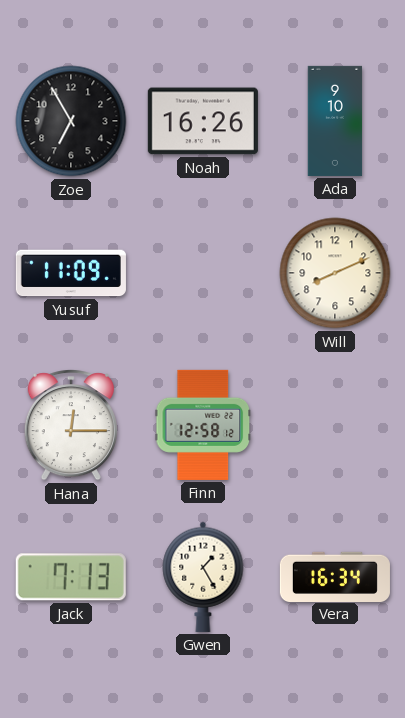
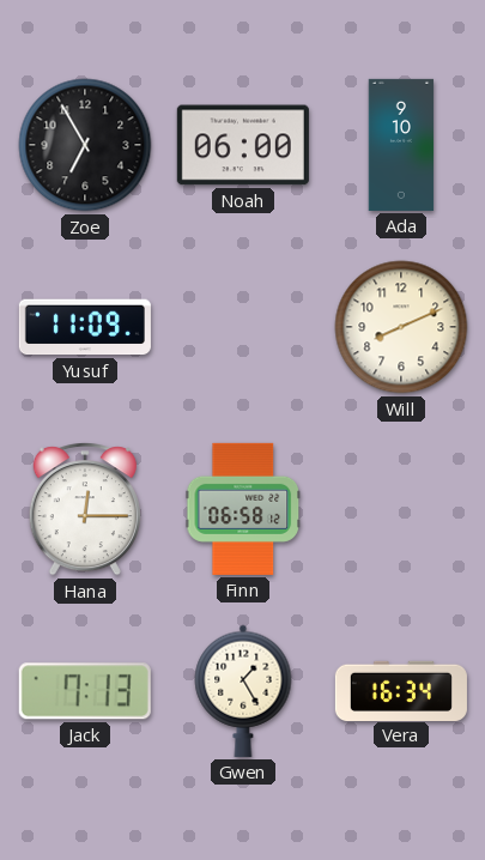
Noah: 16:26 -> 06:00
Finn: 12:58 -> 06:58
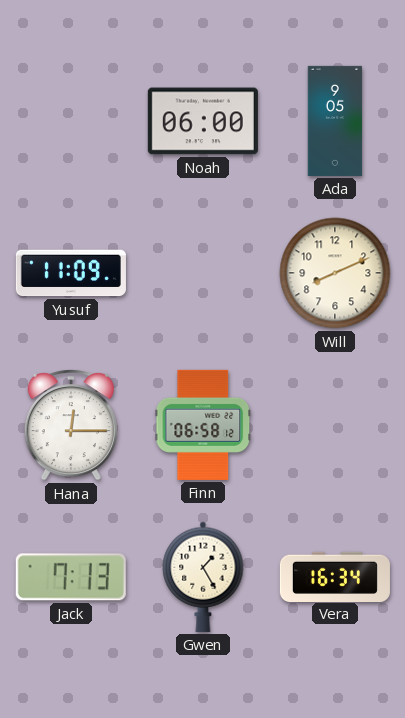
Zoe: 6:55 -> none
Ada: 9:10 -> 9:05
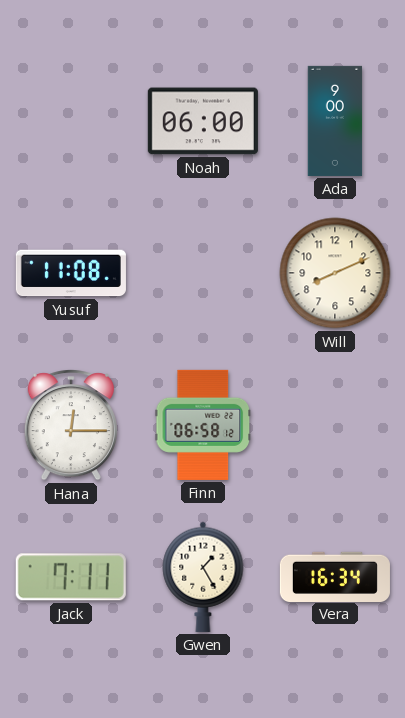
Ada: 9:05 -> 9:00
Yusuf: 11:09 -> 11:08
Jack: 7:13 -> 7:11
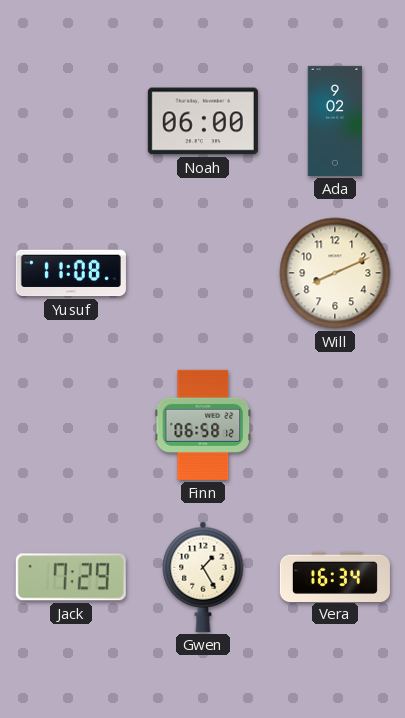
Ada: 9:00 -> 9:02
Hana: 12:15 -> none
Jack: 7:11 -> 7:29
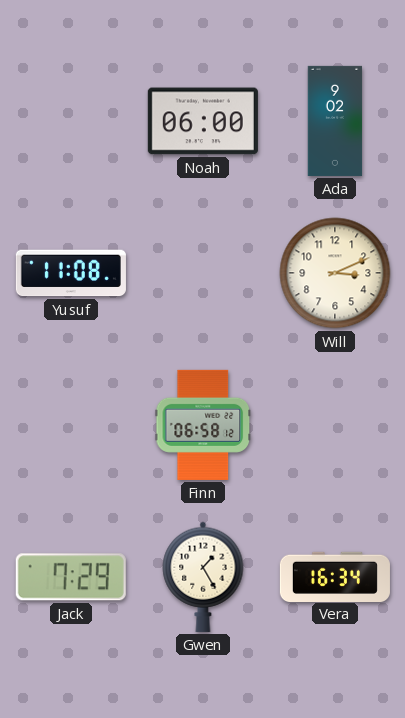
Will: 8:11 -> 3:11
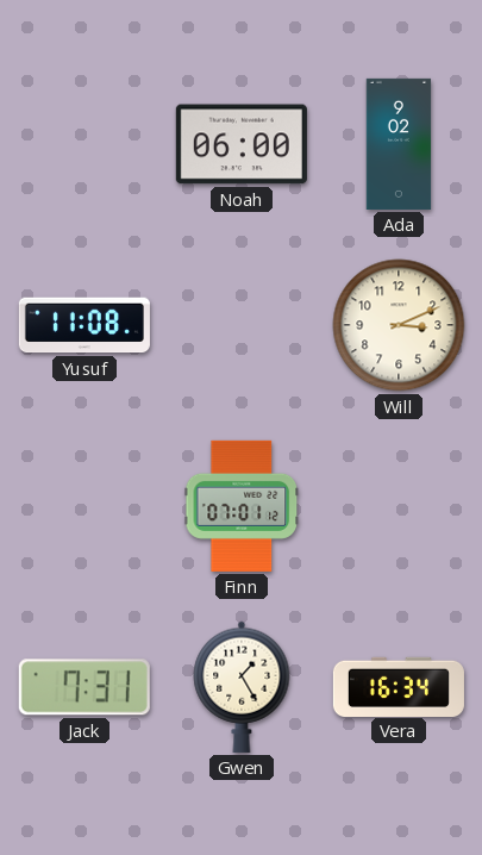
Finn: 06:58 -> 07:01
Jack: 7:29 -> 7:31
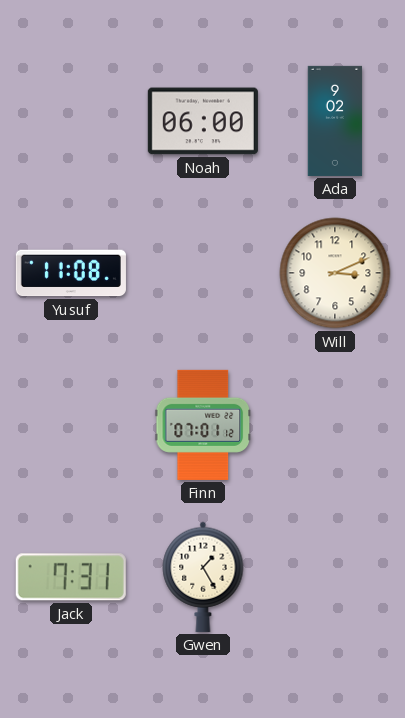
Vera: 16:34 -> none
